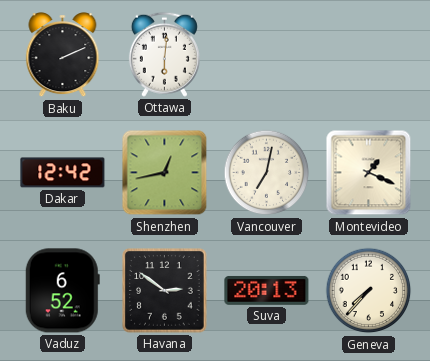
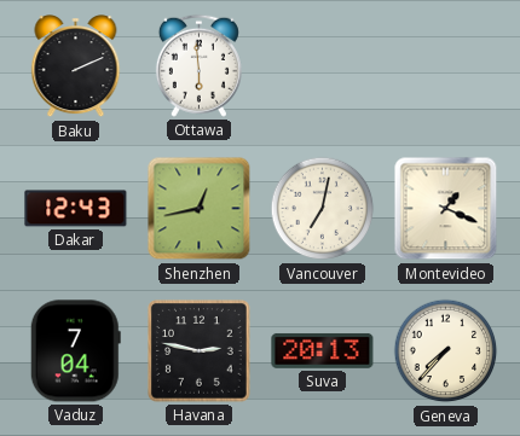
Ottawa: 6:01 -> 5:59
Dakar: 12:42 -> 12:43
Vaduz: 6:52 -> 7:04
Havana: 2:51 -> 2:47
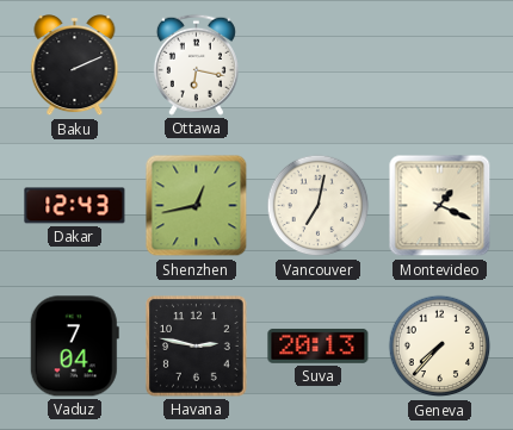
Ottawa: 5:59 -> 6:17
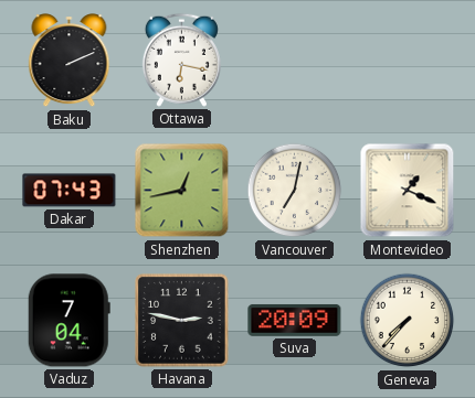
Dakar: 12:43 -> 07:43
Suva: 20:13 -> 20:09
